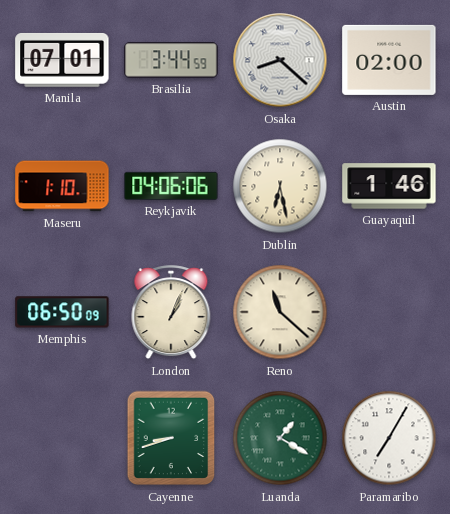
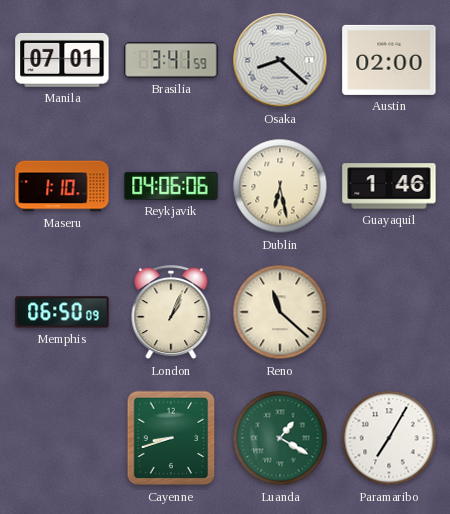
Brasilia: 3:44 -> 3:41
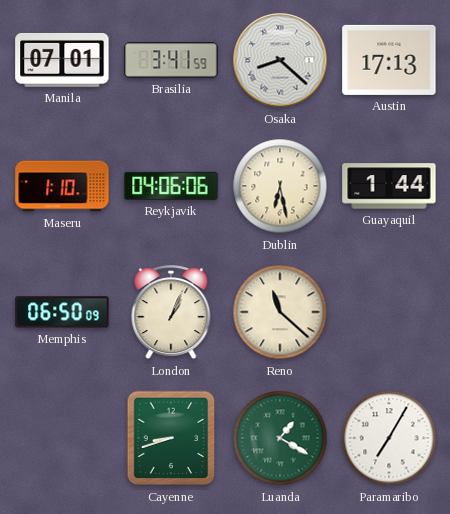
Austin: 02:00 -> 17:13
Guayaquil: 1:46 -> 1:44
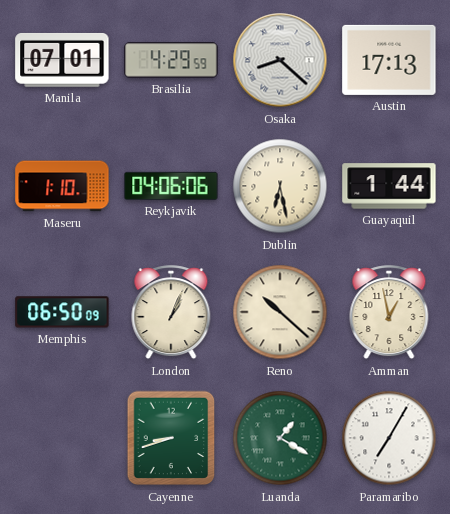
Brasilia: 3:41 -> 4:29
Reno: 11:22 -> 10:22
Amman: none -> 12:58
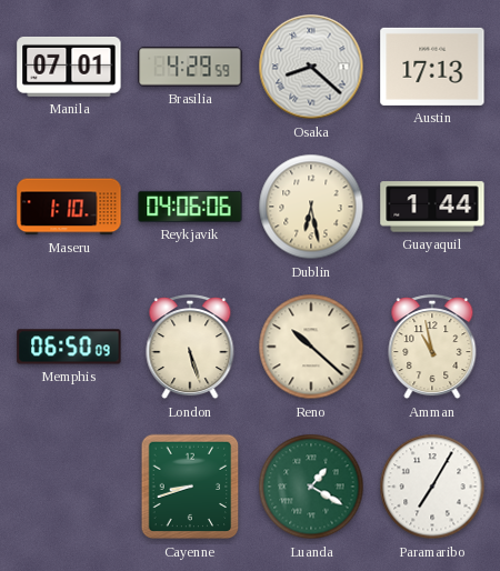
London: 1:04 -> 5:27
Amman: 12:58 -> 10:58
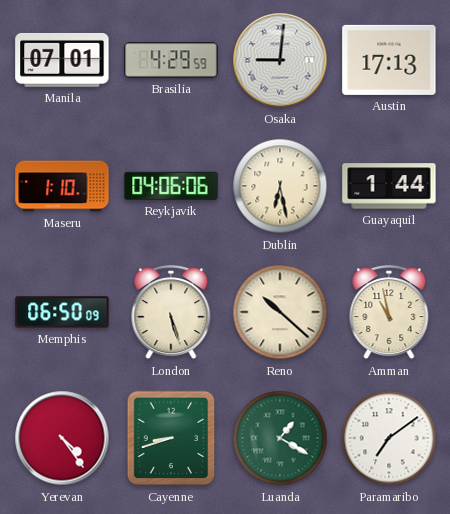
Osaka: 8:22 -> 9:01
Yerevan: none -> 4:24
Paramaribo: 7:05 -> 7:09
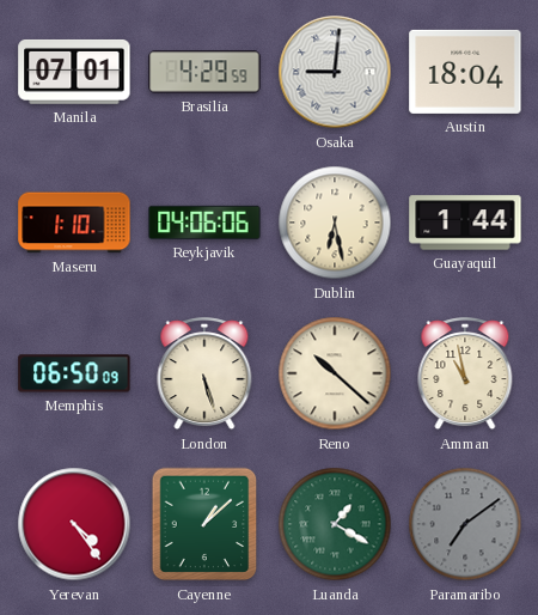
Austin: 17:13 -> 18:04
Cayenne: 8:42 -> 1:08
Paramaribo dial: white -> grey
